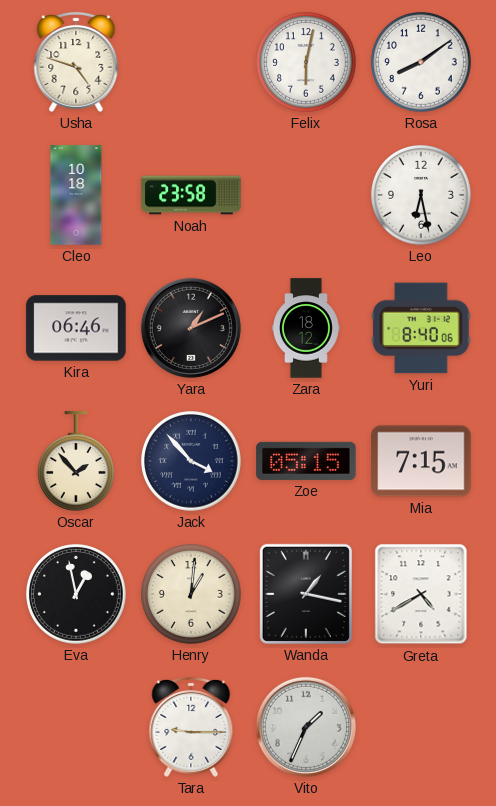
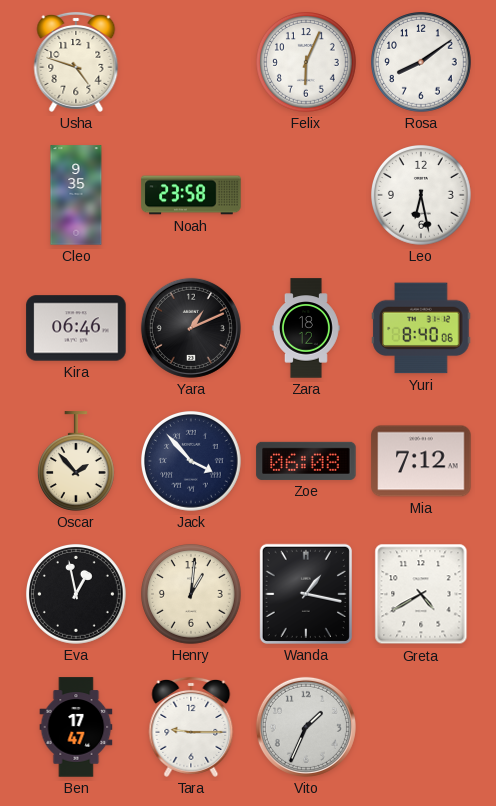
Felix: 6:02 -> 6:04
Cleo: 10:18 -> 9:35
Zoe: 05:15 -> 06:08
Mia: 7:15 -> 7:12
Ben: none -> 17:47
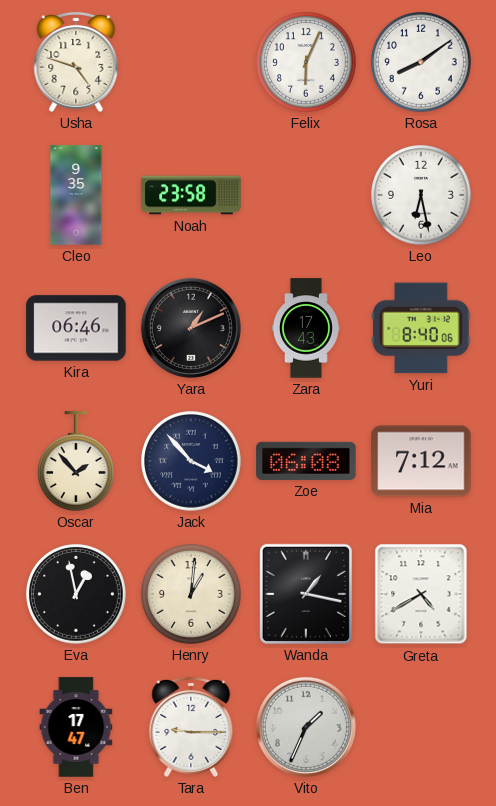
Zara: 18:12 -> 17:43
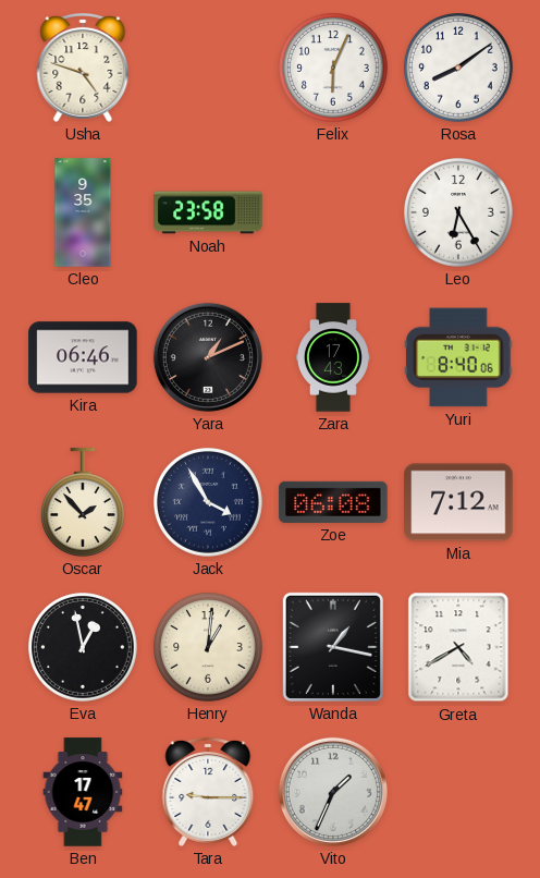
Leo: 6:28 -> 6:25
Jack: 3:53 -> 3:55
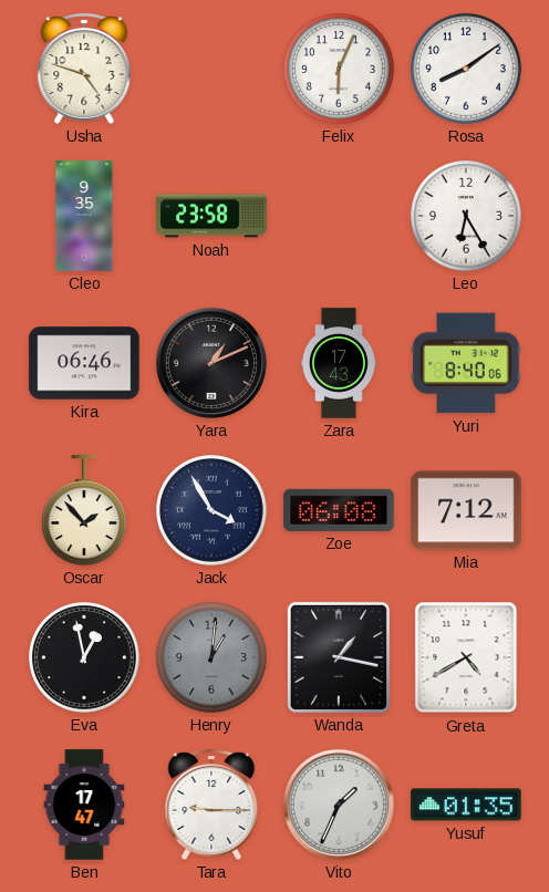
Henry dial: cream -> grey
Yusuf: none -> 01:35
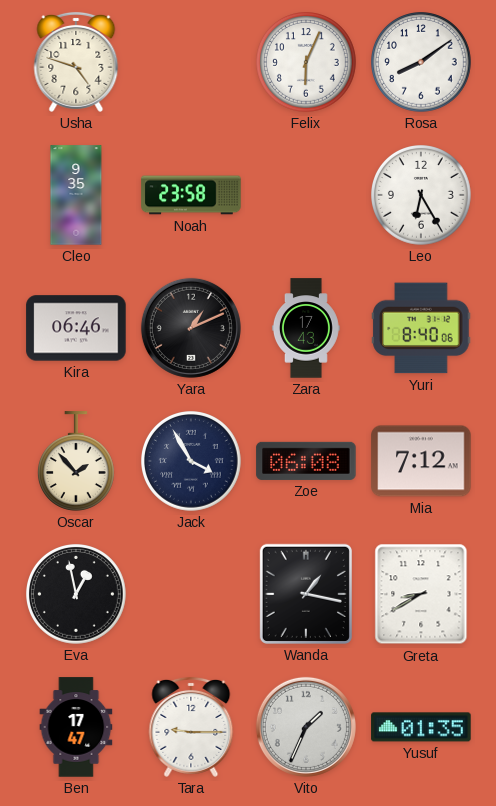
Henry: 1:01 -> none
Greta: 4:40 -> 8:40
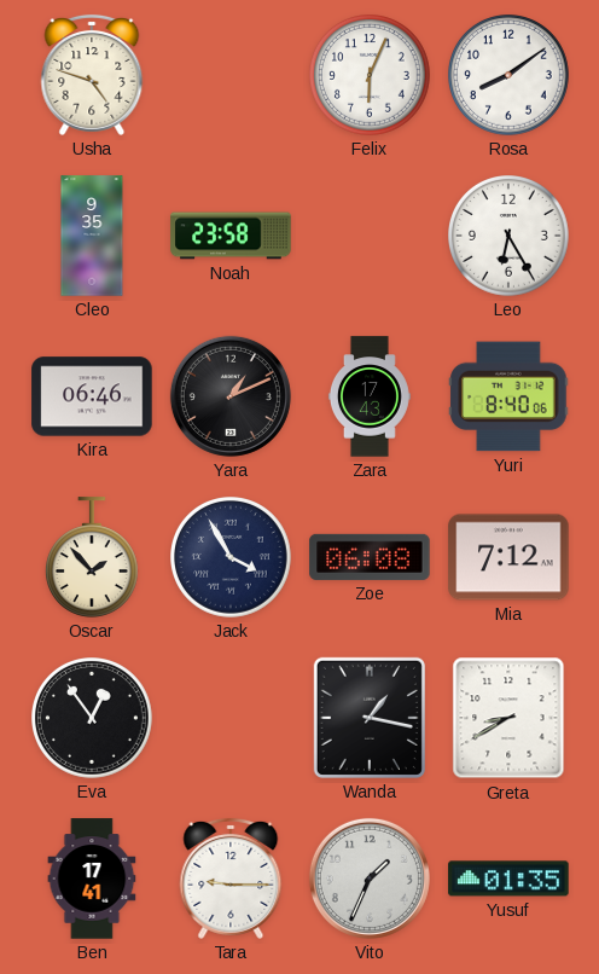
Eva: 12:58 -> 12:54
Ben: 17:47 -> 17:41
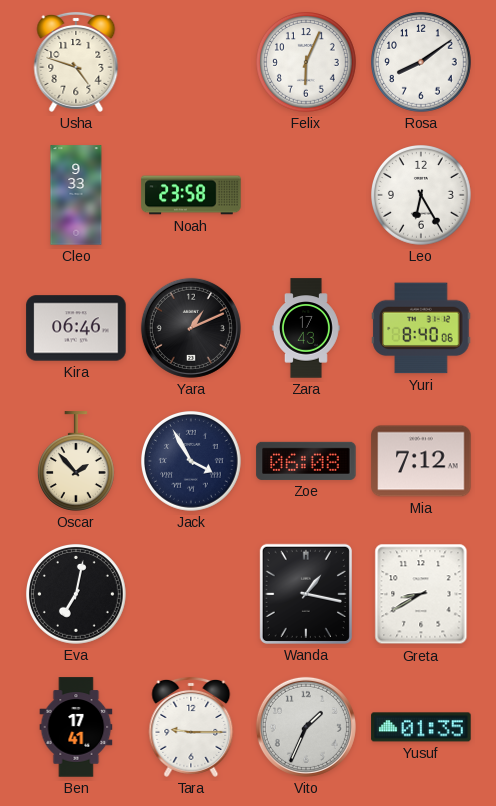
Cleo: 9:35 -> 9:33
Eva: 12:54 -> 7:02
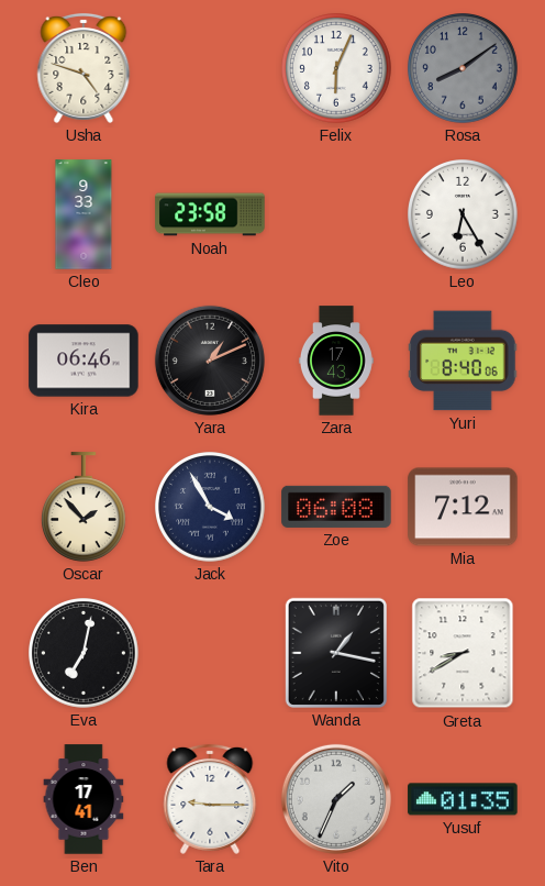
Rosa dial: white -> grey
